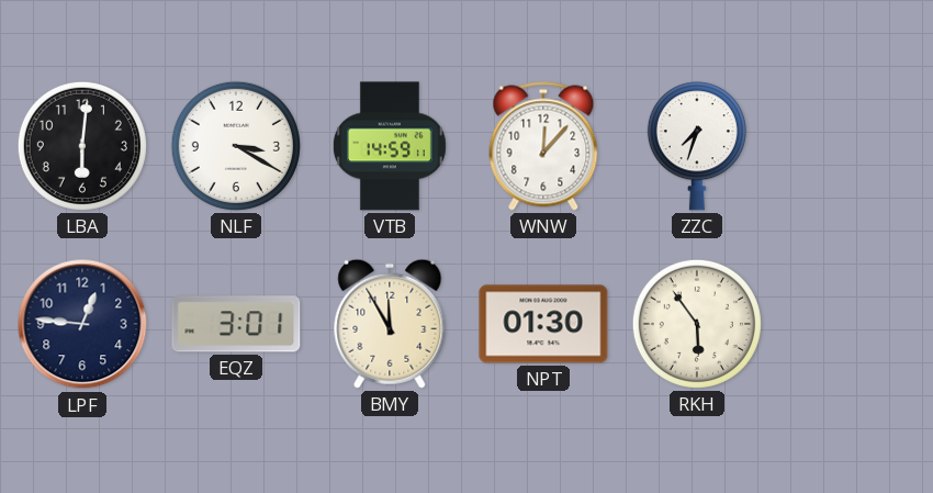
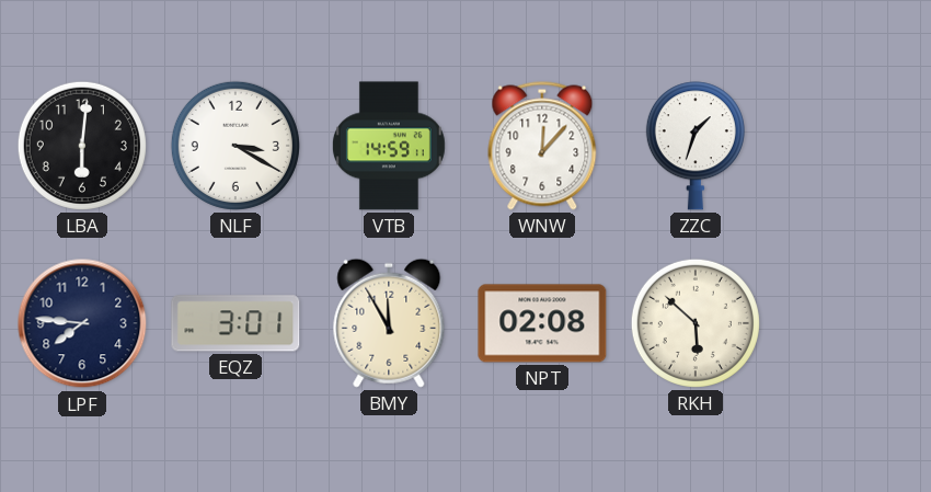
ZZC: 7:33 -> 1:33
LPF: 12:46 -> 7:46
NPT: 01:30 -> 02:08
RKH: 5:54 -> 5:52
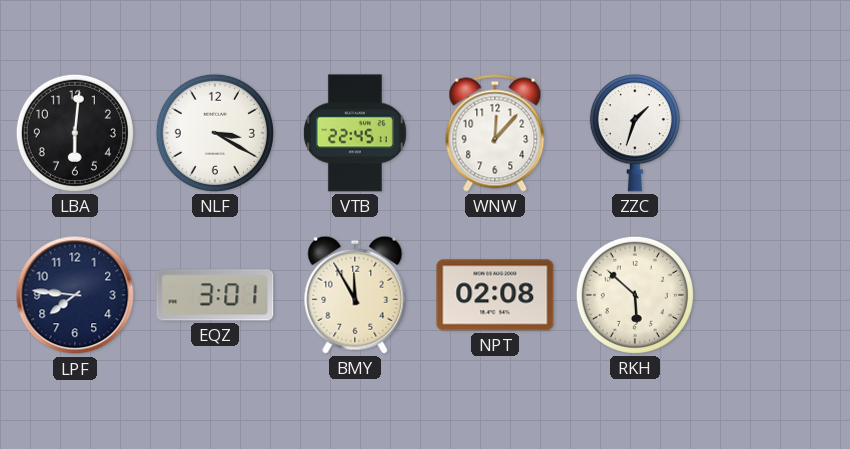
VTB: 14:59 -> 22:45
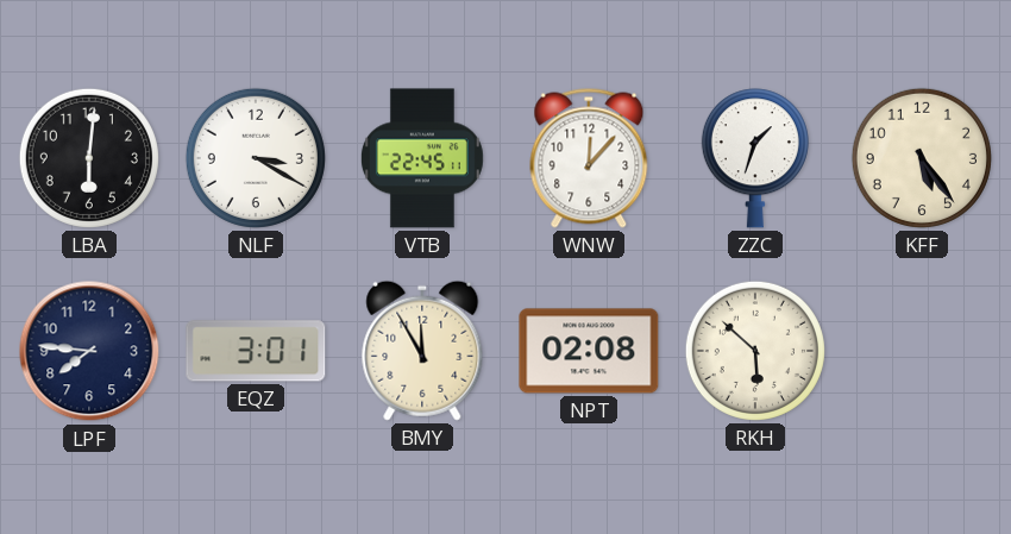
KFF: none -> 5:24
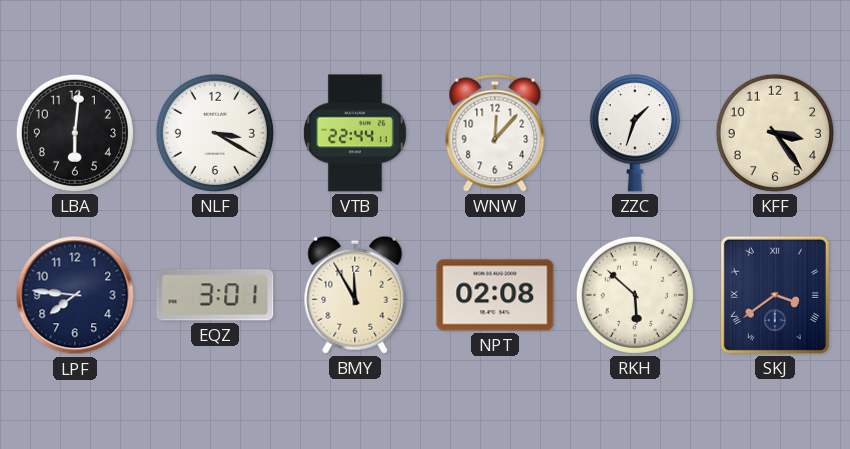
VTB: 22:45 -> 22:44
KFF: 5:24 -> 3:24
SKJ: none -> 3:39
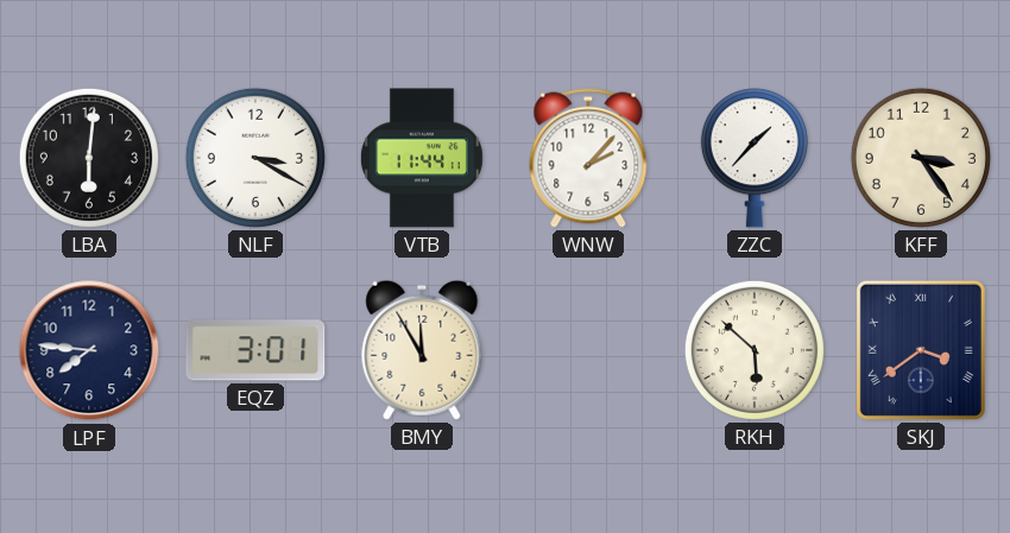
VTB: 22:44 -> 11:44
WNW: 12:07 -> 2:07
ZZC: 1:33 -> 1:37
NPT: 02:08 -> none
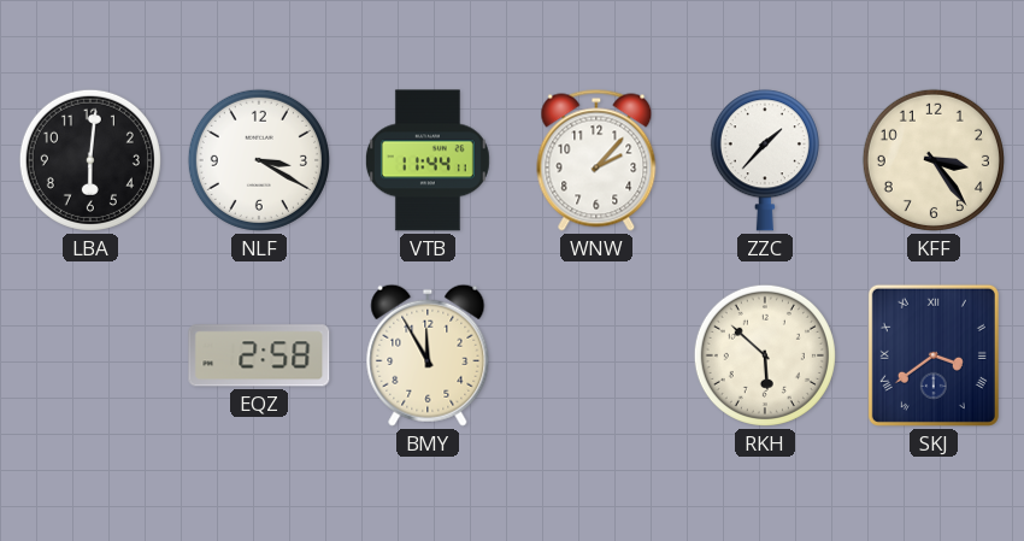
LPF: 7:46 -> none
EQZ: 3:01 -> 2:58
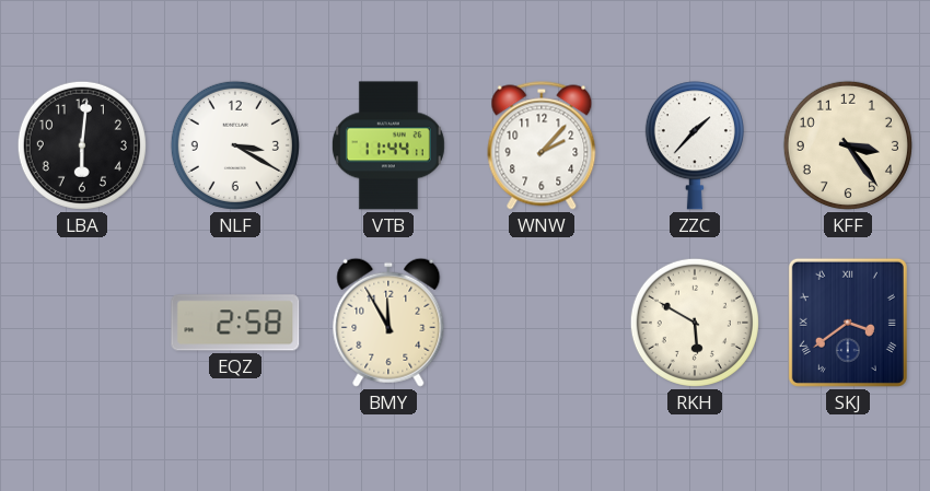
RKH: 5:52 -> 5:50
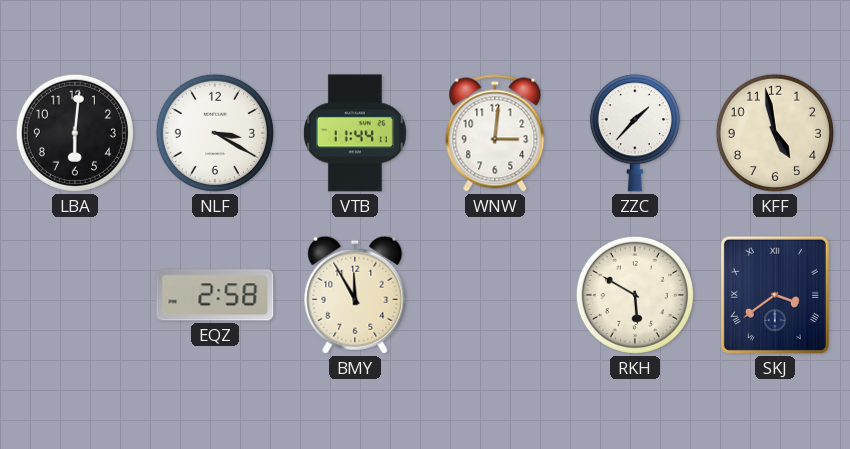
WNW: 2:07 -> 3:01
KFF: 3:24 -> 4:58
